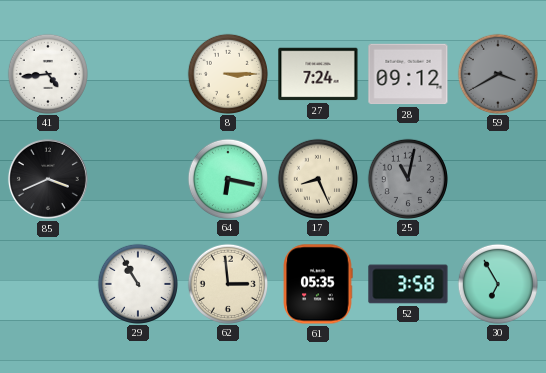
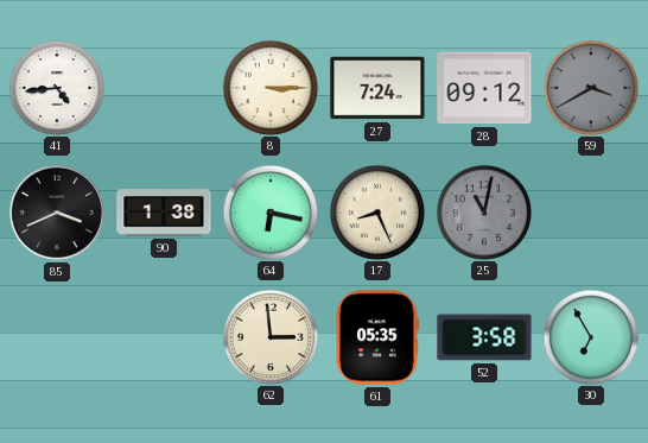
90: none -> 1:38
29: 10:55 -> none
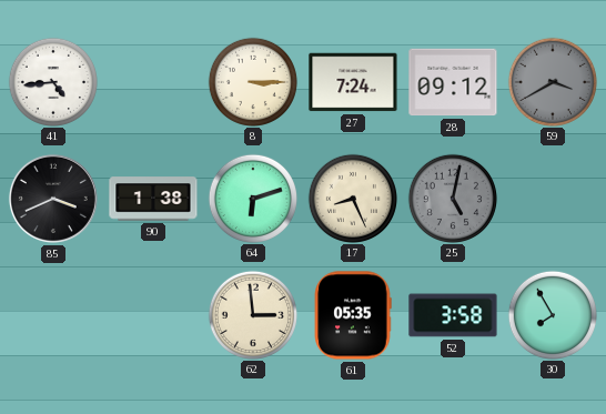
64: 6:17 -> 6:12
25: 11:02 -> 5:02
30: 6:55 -> 7:55
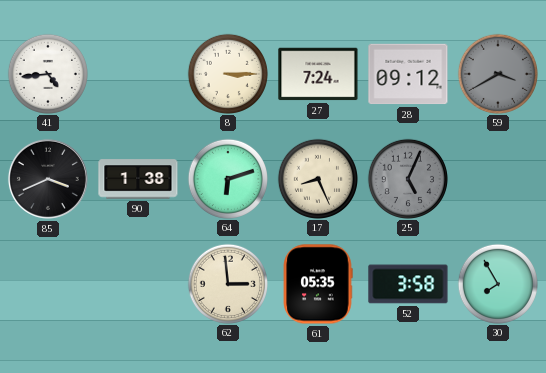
25: 5:02 -> 5:04
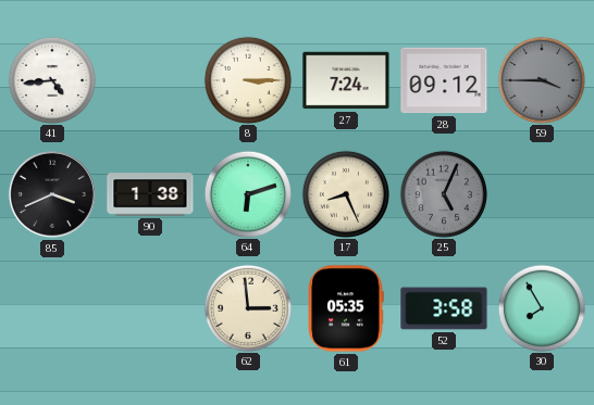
59: 3:40 -> 3:45
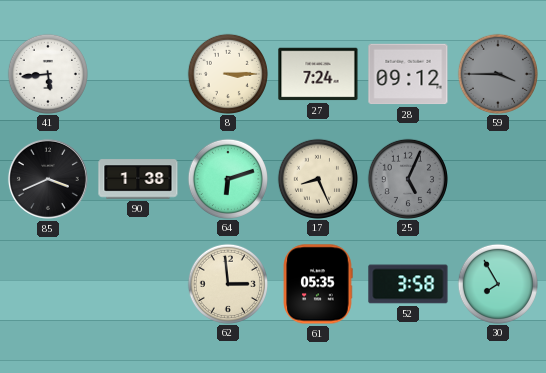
41: 4:44 -> 5:44
